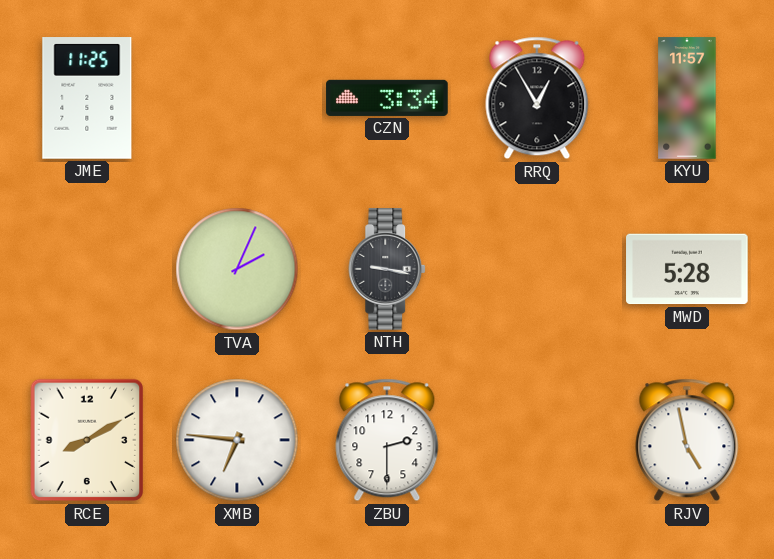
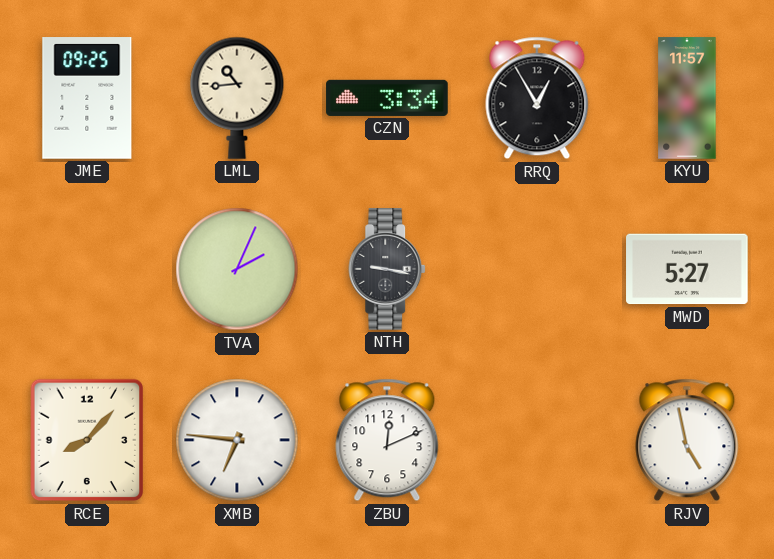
JME: 11:25 -> 09:25
LML: none -> 10:44
MWD: 5:28 -> 5:27
RCE: 8:10 -> 8:07
ZBU: 2:30 -> 12:11
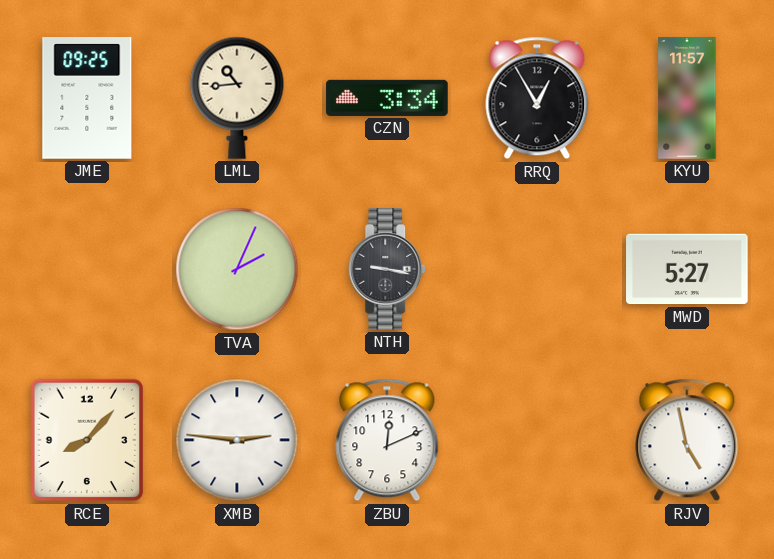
XMB: 6:46 -> 2:46
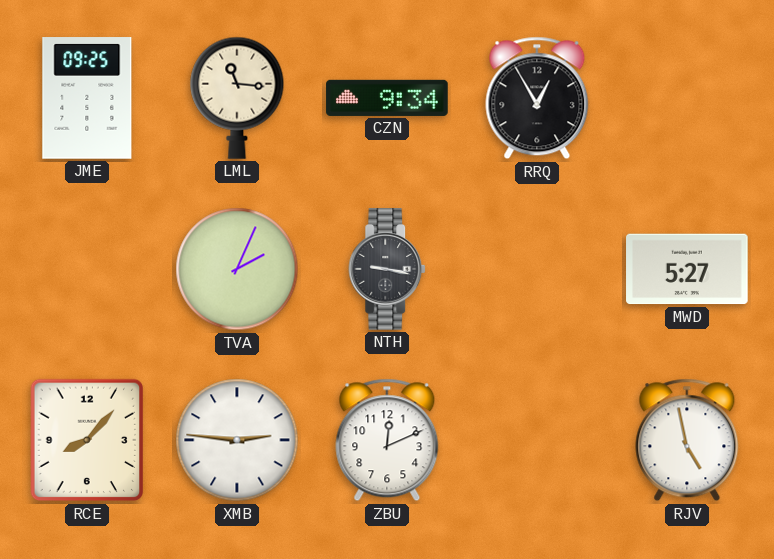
LML: 10:44 -> 11:16
CZN: 3:34 -> 9:34
KYU: 11:57 -> none
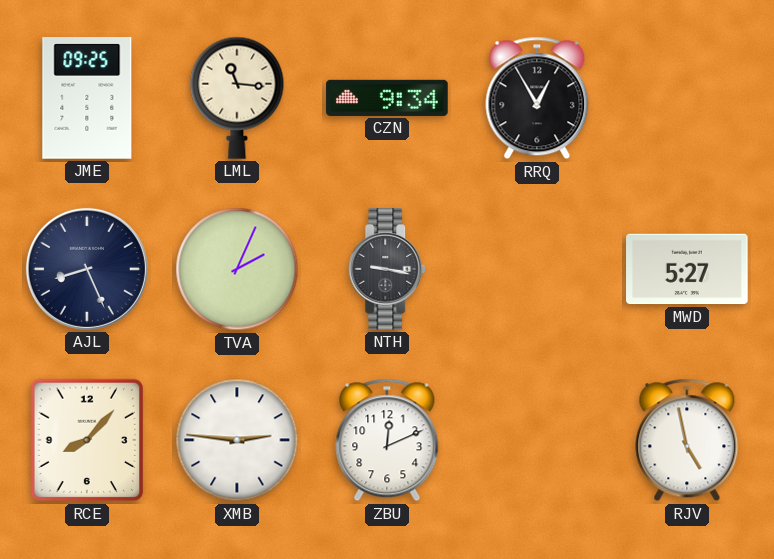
AJL: none -> 8:26
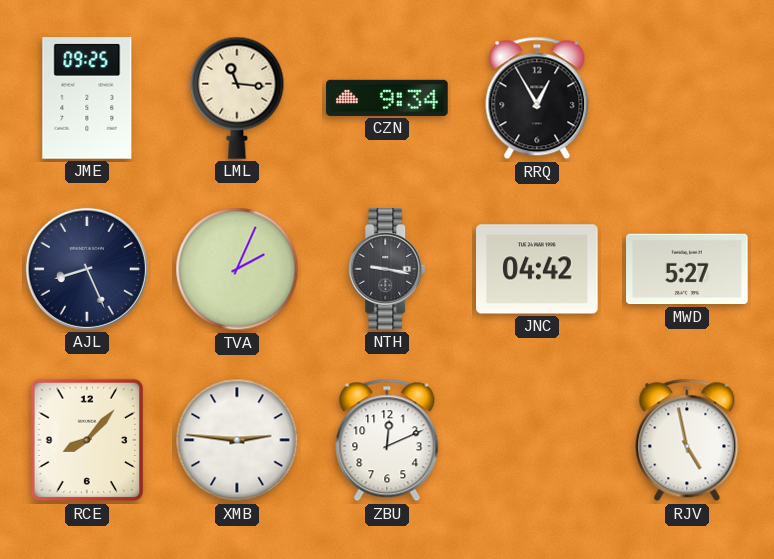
JNC: none -> 04:42
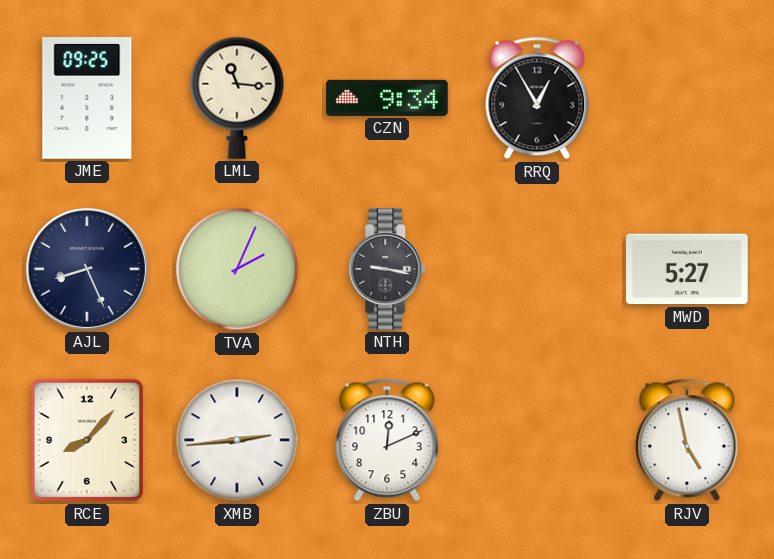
JNC: 04:42 -> none
XMB: 2:46 -> 2:44
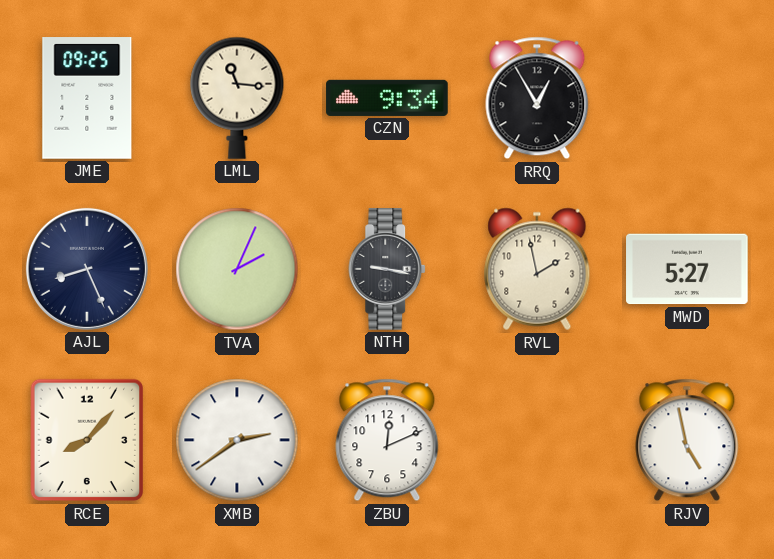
RVL: none -> 1:58
XMB: 2:44 -> 2:39
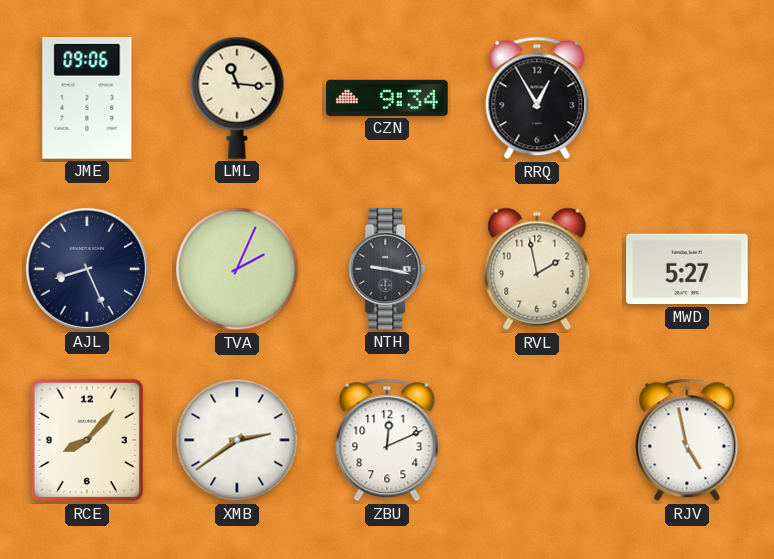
JME: 09:25 -> 09:06
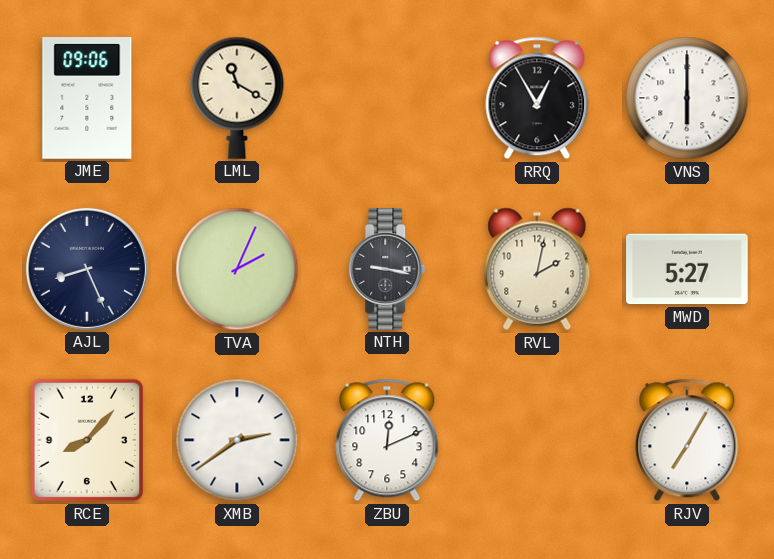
LML: 11:16 -> 11:20
CZN: 9:34 -> none
VNS: none -> 6:00
RVL: 1:58 -> 2:02
RJV: 4:58 -> 7:05
